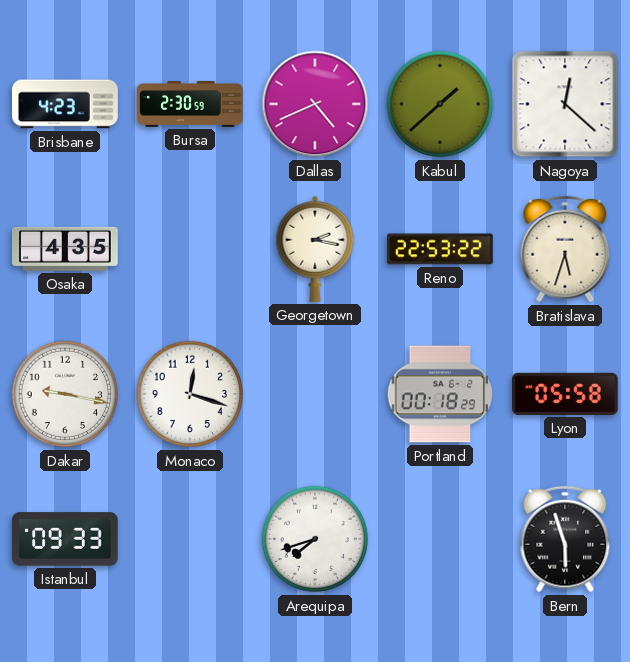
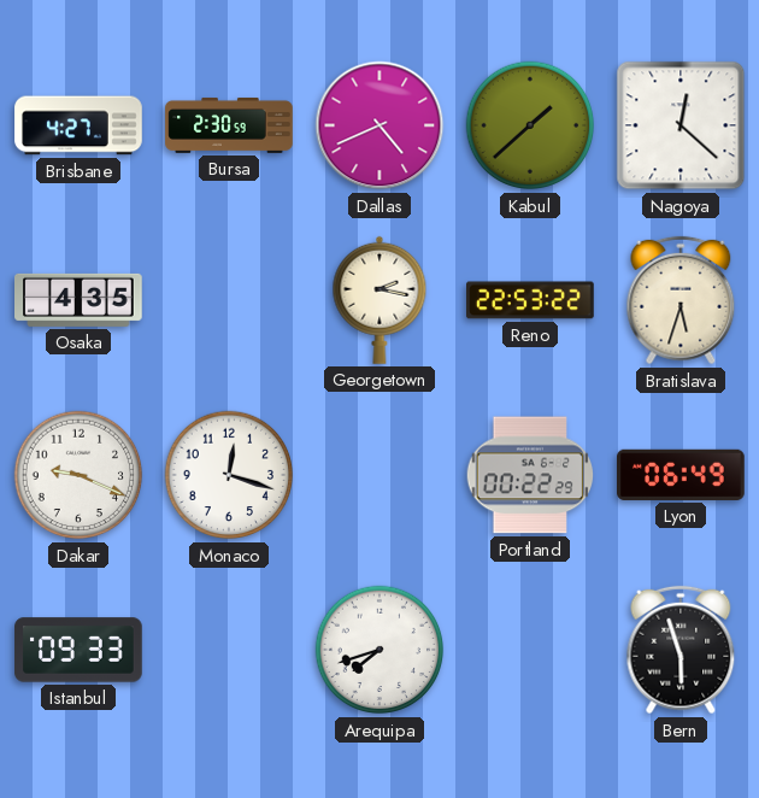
Brisbane: 4:23 -> 4:27
Dakar: 9:17 -> 9:19
Portland: 00:18 -> 00:22
Lyon: 05:58 -> 06:49
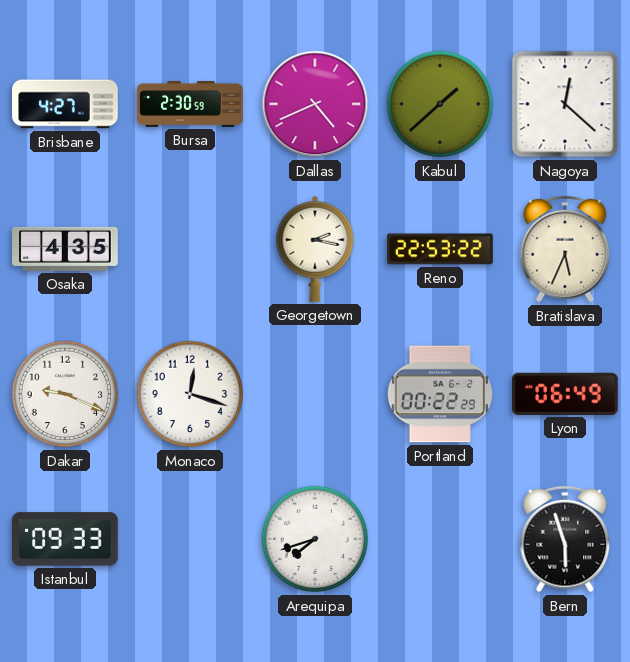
Bratislava: 5:33 -> 5:34
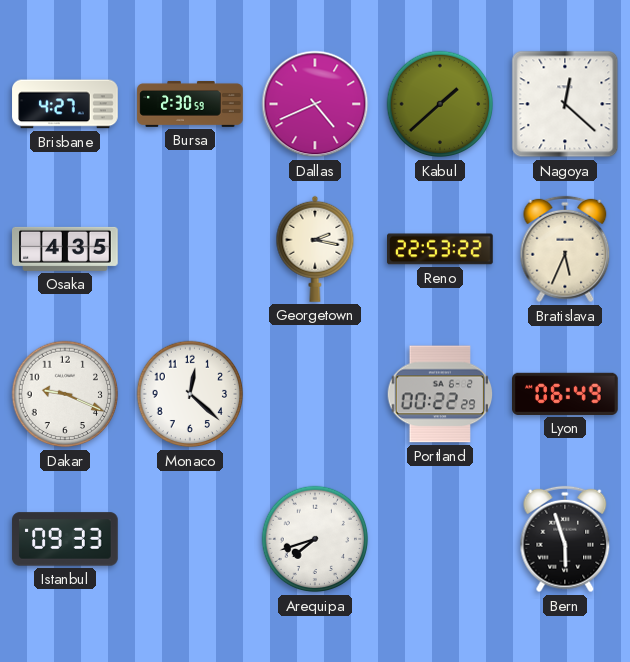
Monaco: 12:18 -> 12:22
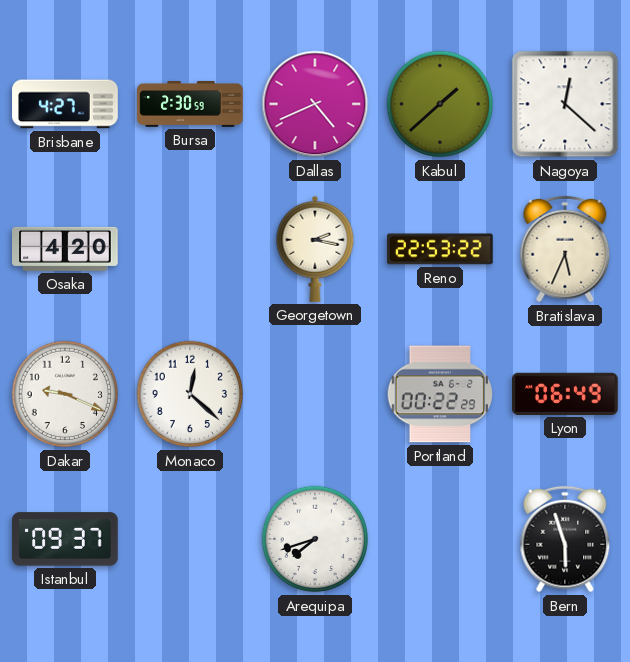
Osaka: 4:35 -> 4:20
Istanbul: 09:33 -> 09:37
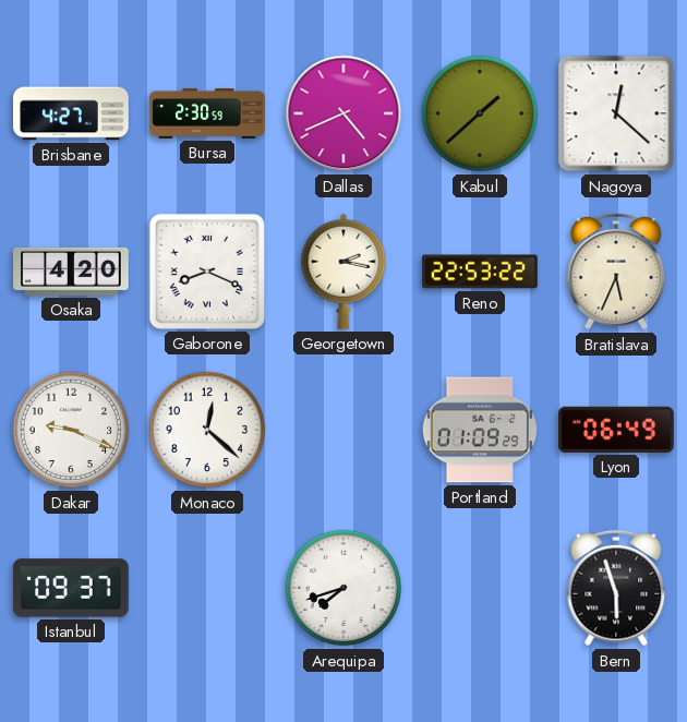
Gaborone: none -> 8:19
Portland: 00:22 -> 01:09
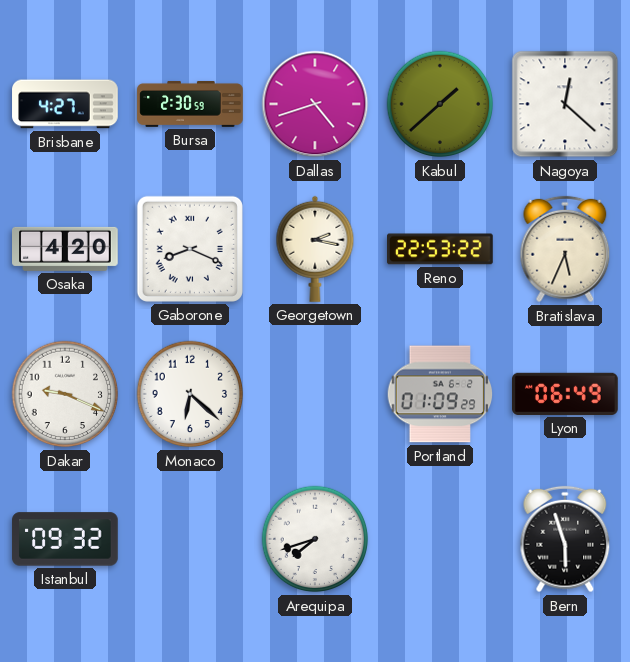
Dallas: 4:41 -> 4:42
Monaco: 12:22 -> 6:22
Istanbul: 09:37 -> 09:32
